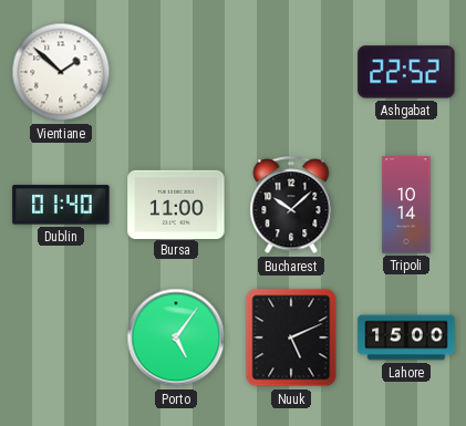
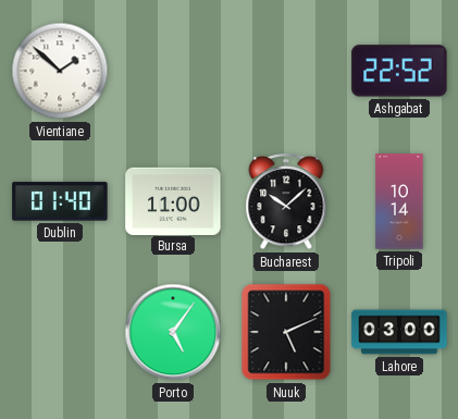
Lahore: 15:00 -> 03:00
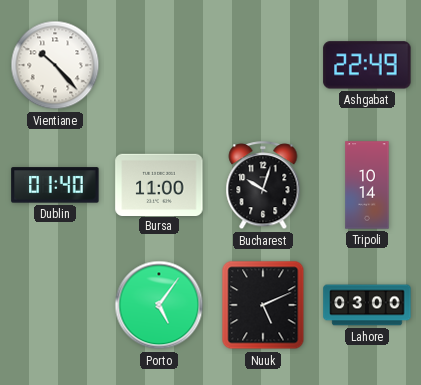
Vientiane: 1:52 -> 10:23
Ashgabat: 22:52 -> 22:49
Bucharest: 10:08 -> 10:03
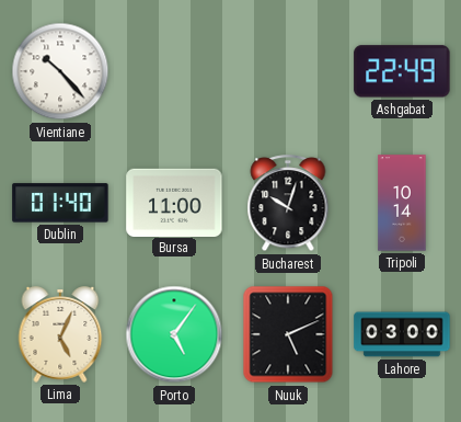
Lima: none -> 5:04
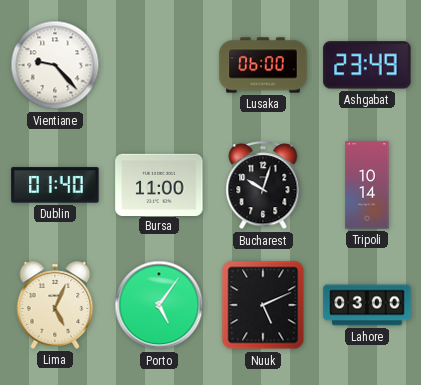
Vientiane: 10:23 -> 9:23
Lusaka: none -> 06:00
Ashgabat: 22:49 -> 23:49
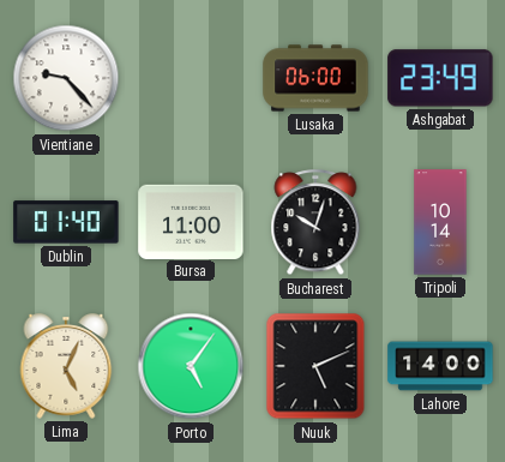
Lahore: 03:00 -> 14:00
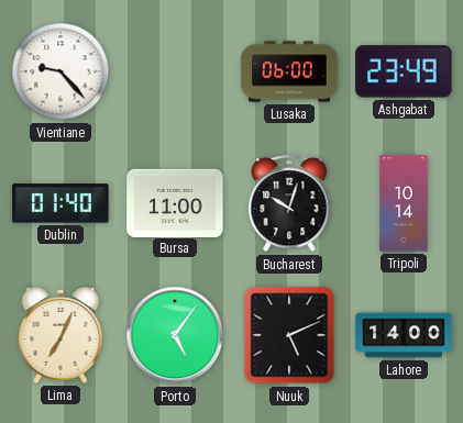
Lima: 5:04 -> 7:04
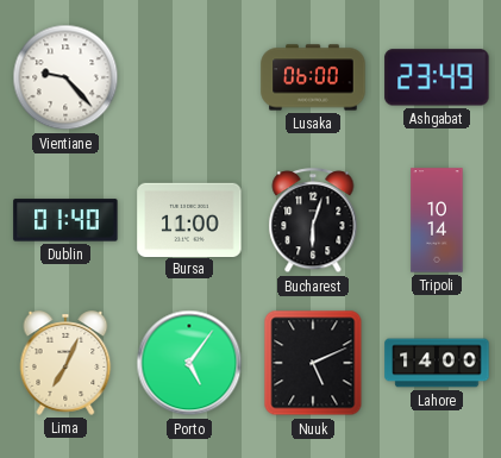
Bucharest: 10:03 -> 6:03
